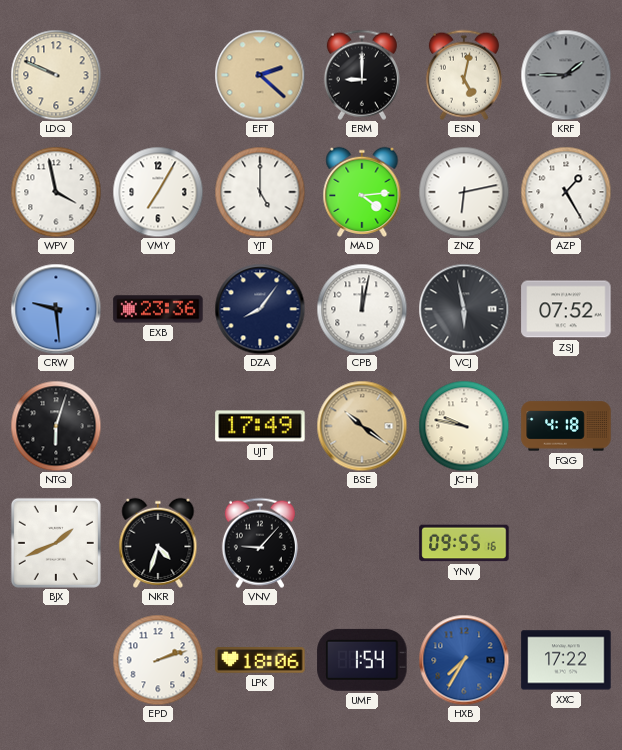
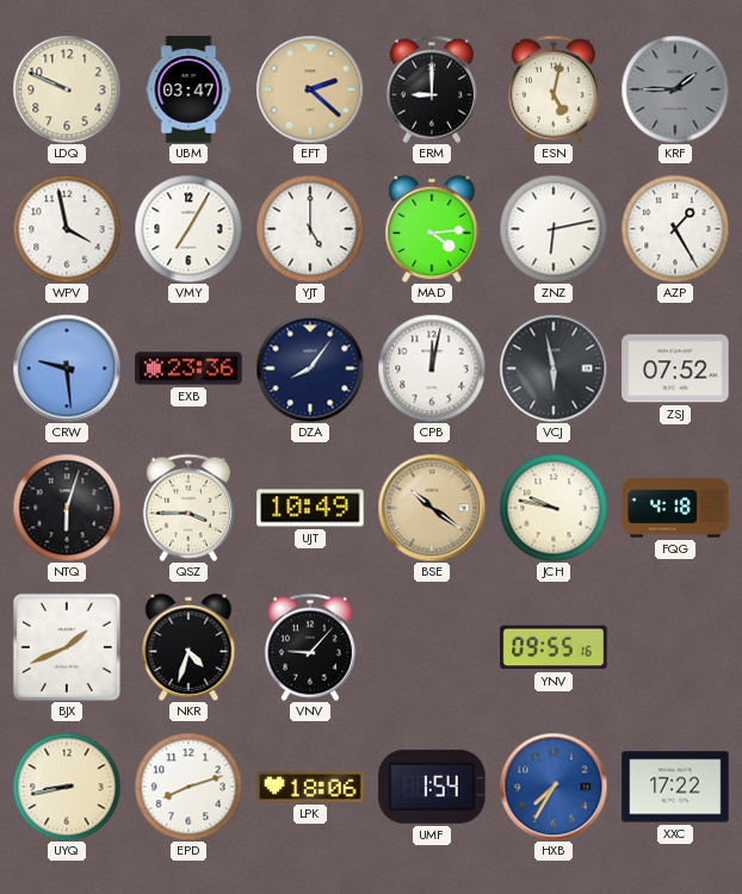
UBM: none -> 03:47
QSZ: none -> 3:45
UJT: 17:49 -> 10:49
UYQ: none -> 8:43
EPD: 2:12 -> 8:12
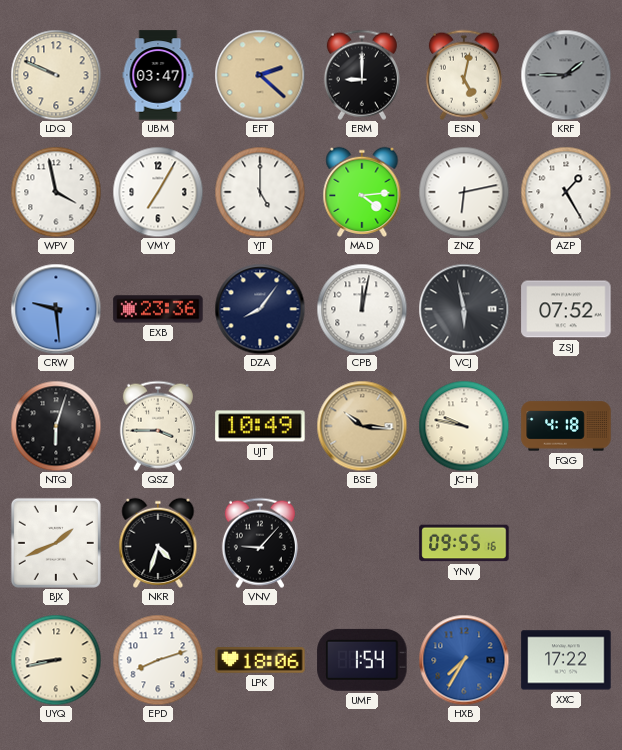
BSE: 10:21 -> 10:16
